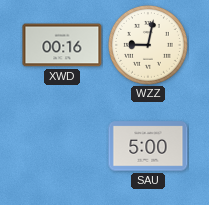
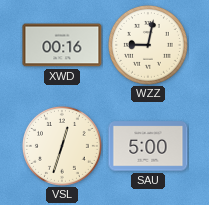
VSL: none -> 12:33
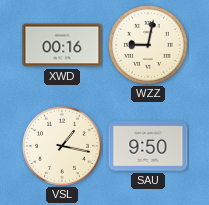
VSL: 12:33 -> 1:17
SAU: 5:00 -> 9:50
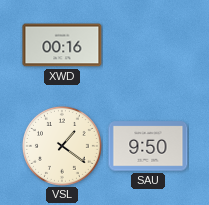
WZZ: 9:02 -> none
VSL: 1:17 -> 1:21
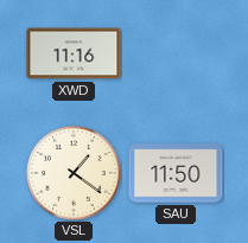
XWD: 00:16 -> 11:16
SAU: 9:50 -> 11:50
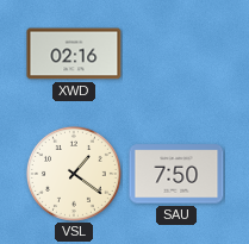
XWD: 11:16 -> 02:16
SAU: 11:50 -> 7:50
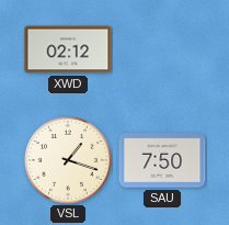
XWD: 02:16 -> 02:12
VSL: 1:21 -> 1:18
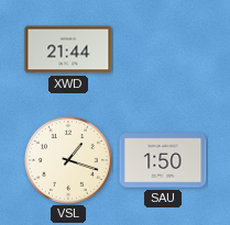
XWD: 02:12 -> 21:44
SAU: 7:50 -> 1:50
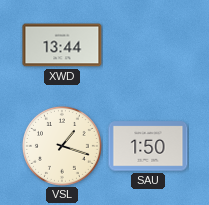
XWD: 21:44 -> 13:44
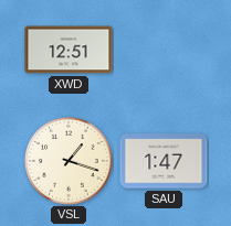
XWD: 13:44 -> 12:51
SAU: 1:50 -> 1:47
